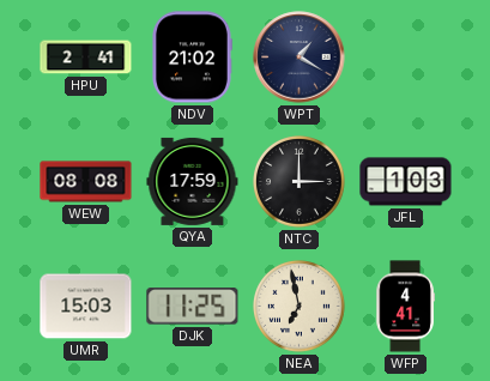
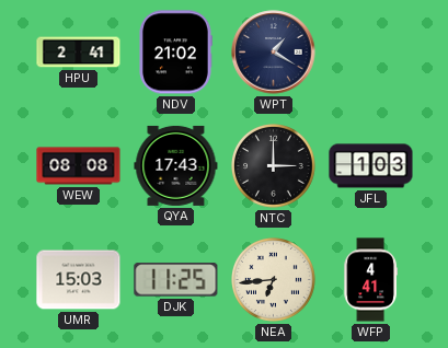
QYA: 17:59 -> 17:43
NEA: 6:58 -> 6:44
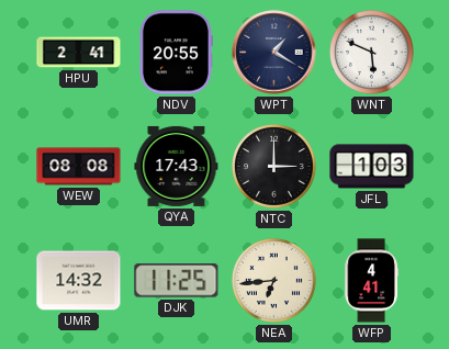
NDV: 21:02 -> 20:55
WNT: none -> 5:49
UMR: 15:03 -> 14:32
